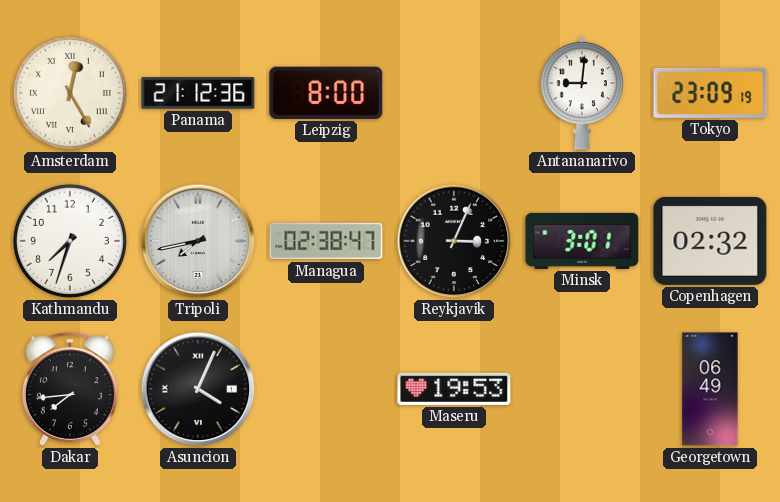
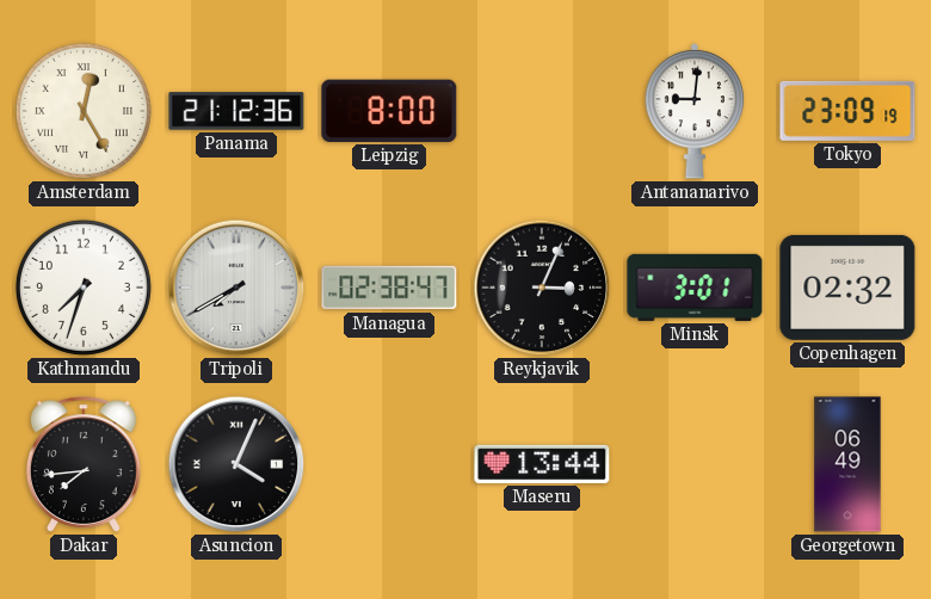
Tripoli: 7:43 -> 7:40
Maseru: 19:53 -> 13:44
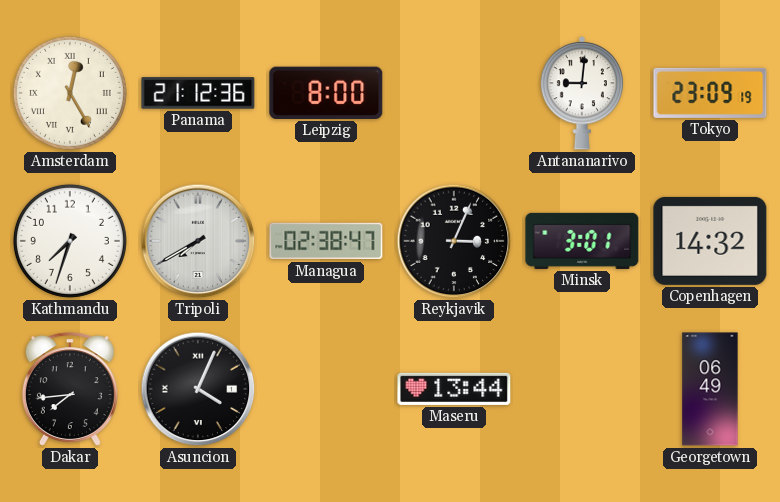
Copenhagen: 02:32 -> 14:32
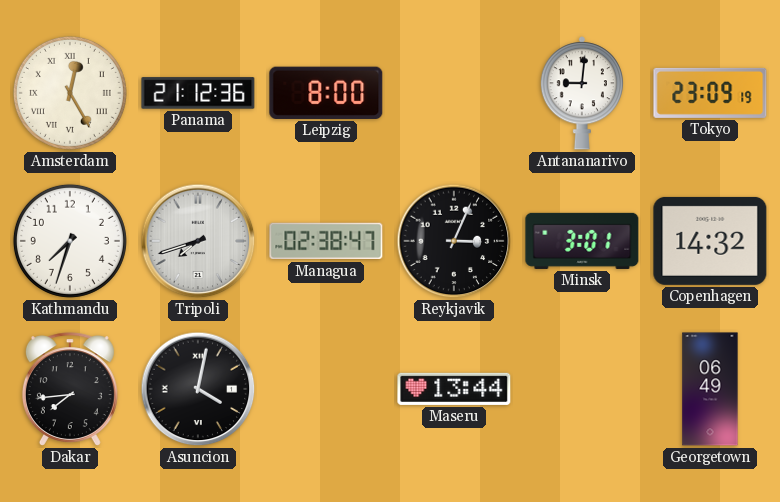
Tripoli: 7:40 -> 7:42
Asuncion: 4:04 -> 4:02
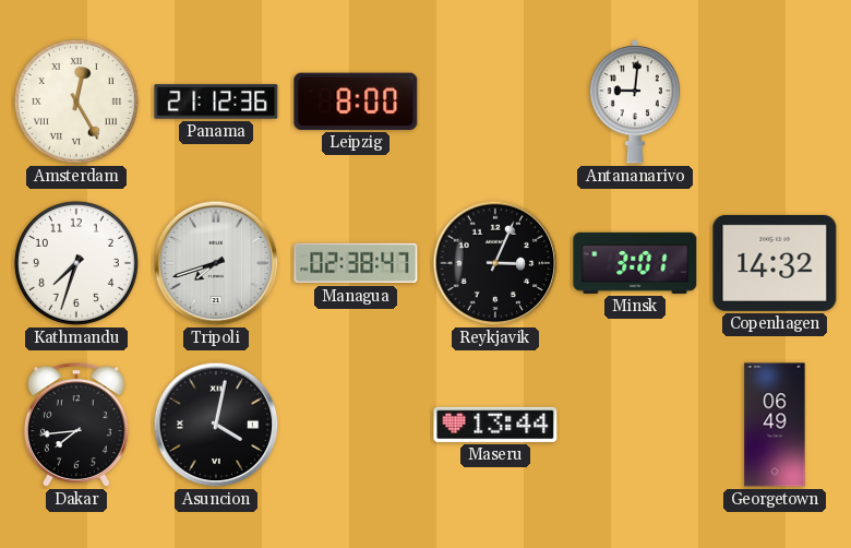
Tokyo: 23:09 -> none
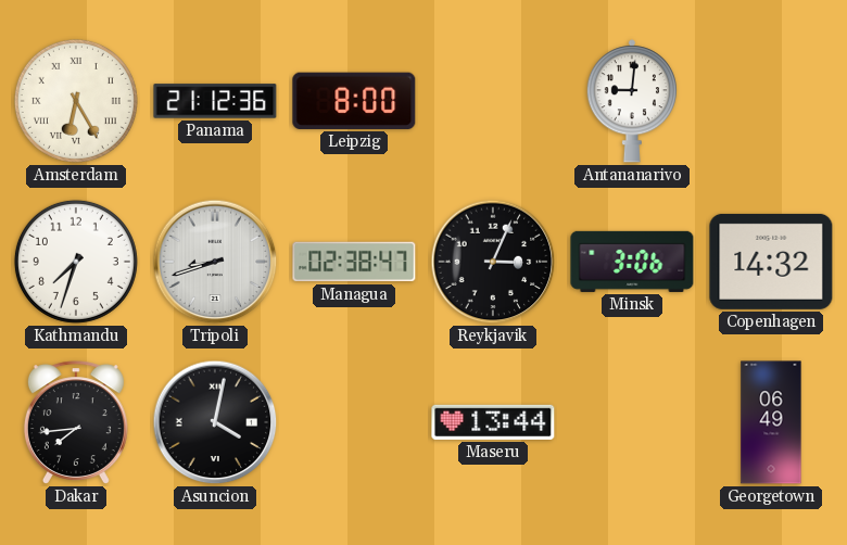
Amsterdam: 12:25 -> 6:25
Tripoli: 7:42 -> 8:42
Minsk: 3:01 -> 3:06
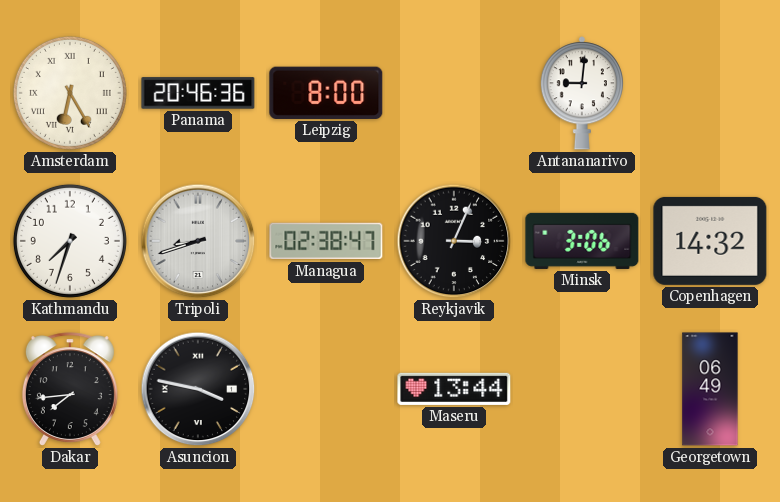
Panama: 21:12 -> 20:46
Asuncion: 4:02 -> 3:47
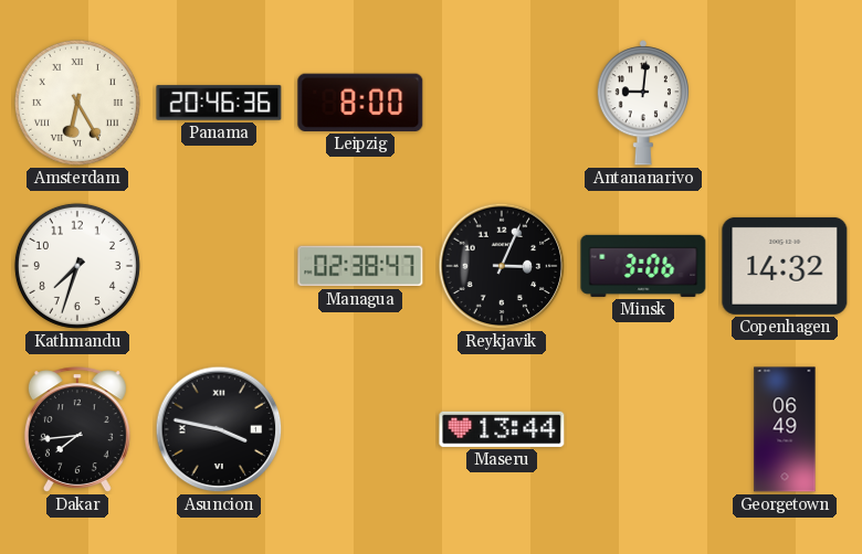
Tripoli: 8:42 -> none
